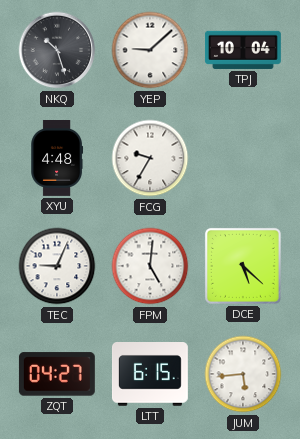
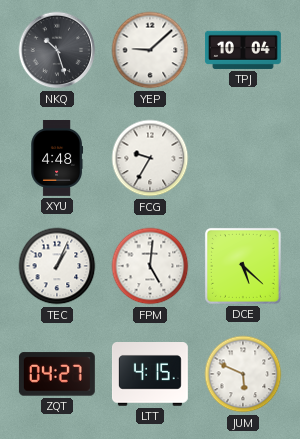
TEC: 9:04 -> 1:04
LTT: 6:15 -> 4:15
JUM: 5:44 -> 5:49
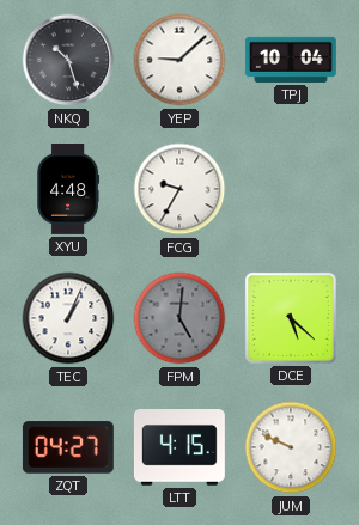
FPM dial: white -> grey
JUM: 5:49 -> 9:49
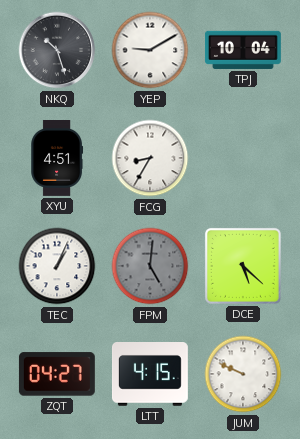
YEP: 9:08 -> 9:10
XYU: 4:48 -> 4:51
FCG: 9:35 -> 8:35
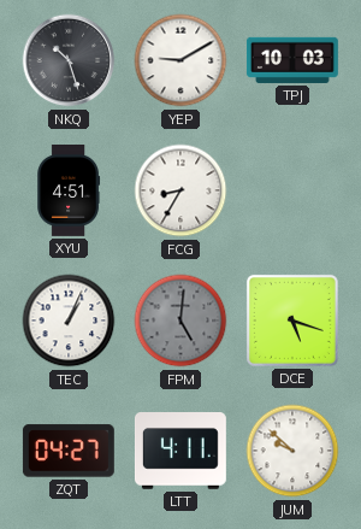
TPJ: 10:04 -> 10:03
DCE: 5:22 -> 5:18
LTT: 4:15 -> 4:11
JUM: 9:49 -> 9:52
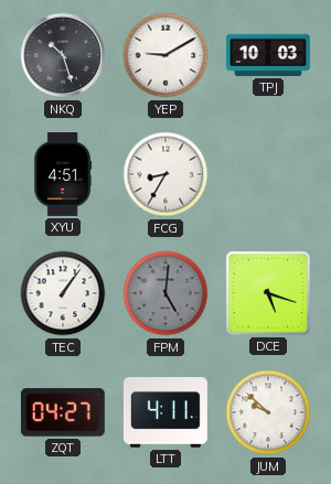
TEC: 1:04 -> 1:06
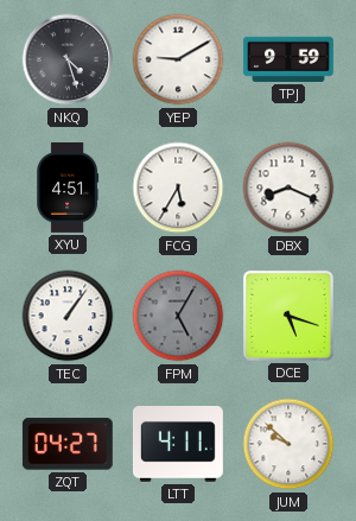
NKQ: 10:27 -> 4:27
TPJ: 10:03 -> 9:59
FCG: 8:35 -> 5:35
DBX: none -> 8:19
FPM: 5:01 -> 5:05
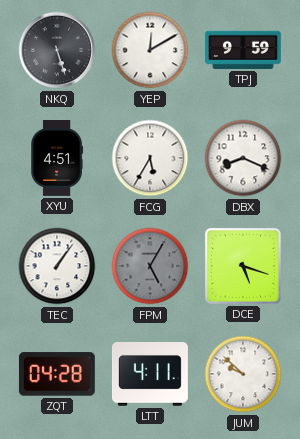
NKQ: 4:27 -> 5:27
YEP: 9:10 -> 12:10
ZQT: 04:27 -> 04:28
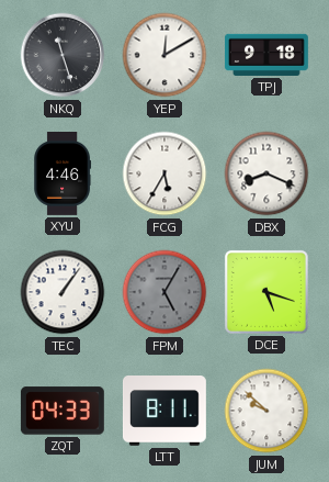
NKQ: 5:27 -> 11:27
TPJ: 9:59 -> 9:18
XYU: 4:51 -> 4:46
ZQT: 04:28 -> 04:33
LTT: 4:11 -> 8:11
